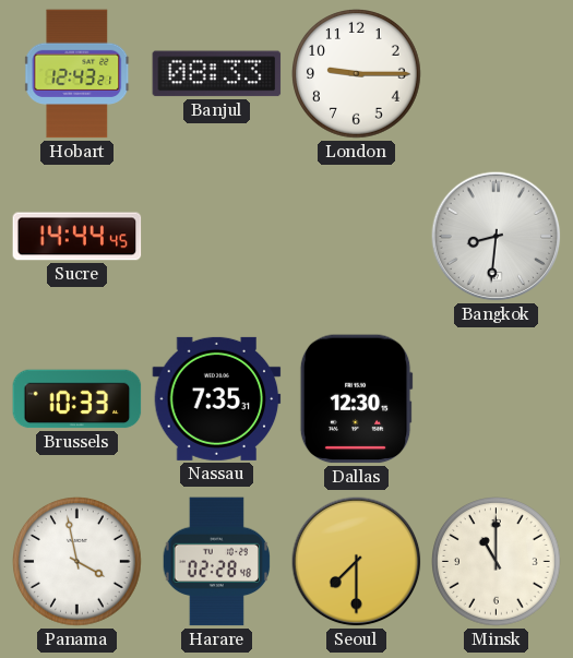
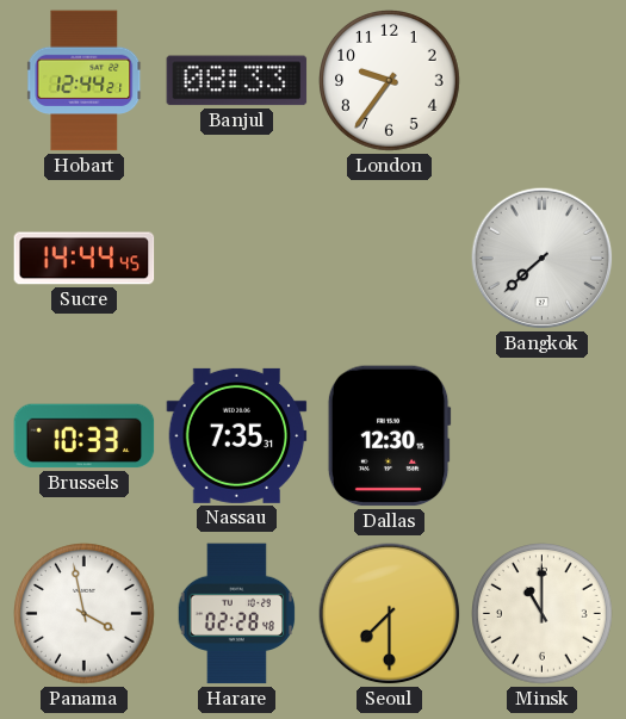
Hobart: 12:43 -> 12:44
London: 9:15 -> 9:36
Bangkok: 8:31 -> 7:38
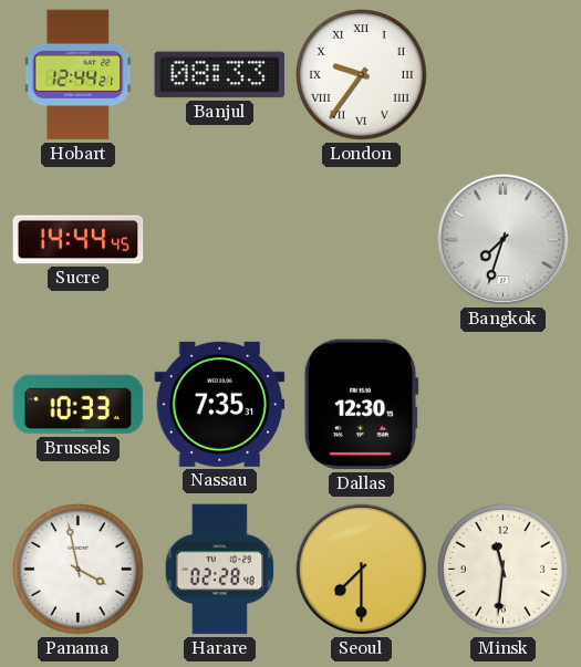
London numerals: Arabic -> Roman
Bangkok: 7:38 -> 7:33
Minsk: 11:00 -> 11:31
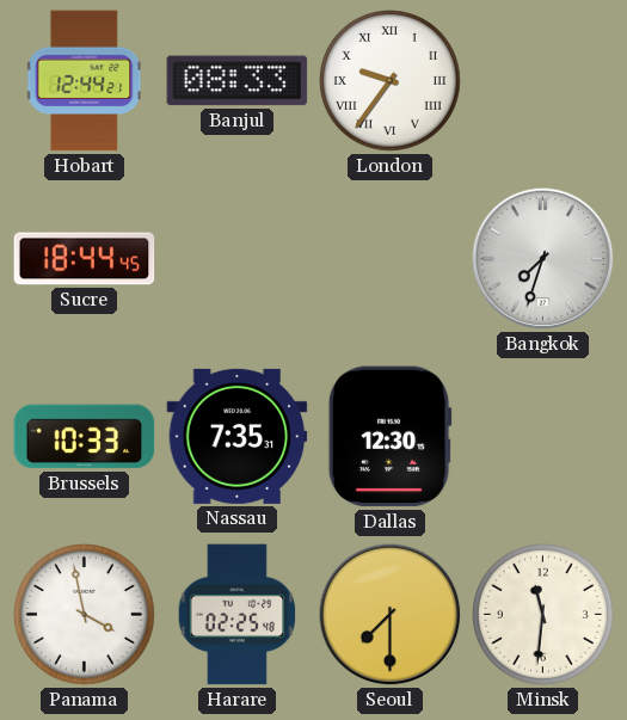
Sucre: 14:44 -> 18:44
Harare: 02:28 -> 02:25
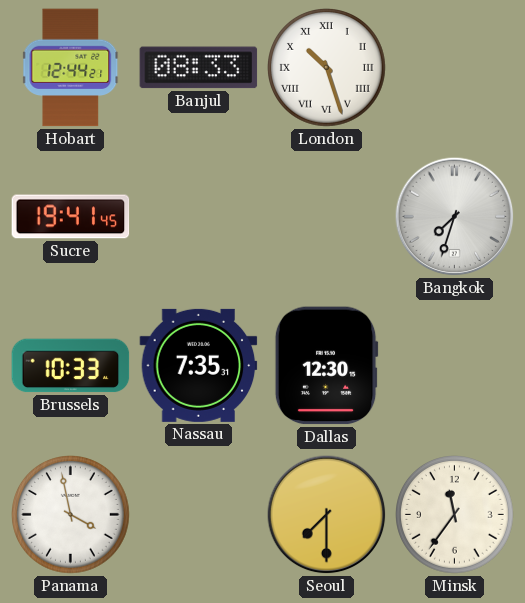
London: 9:36 -> 10:27
Sucre: 18:44 -> 19:41
Harare: 02:25 -> none
Minsk: 11:31 -> 11:36
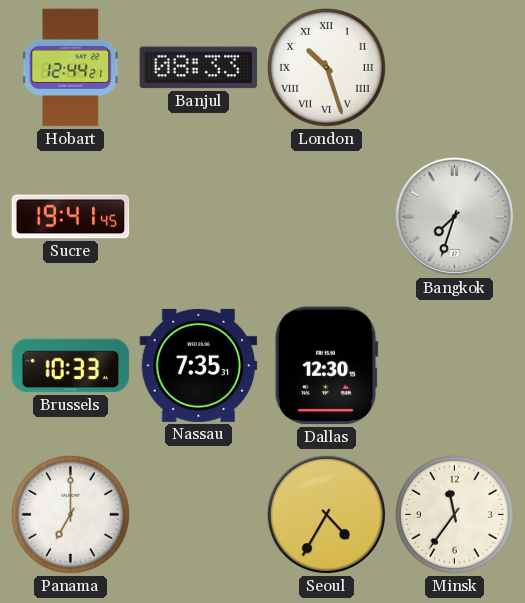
Panama: 3:58 -> 7:00
Seoul: 7:30 -> 4:35
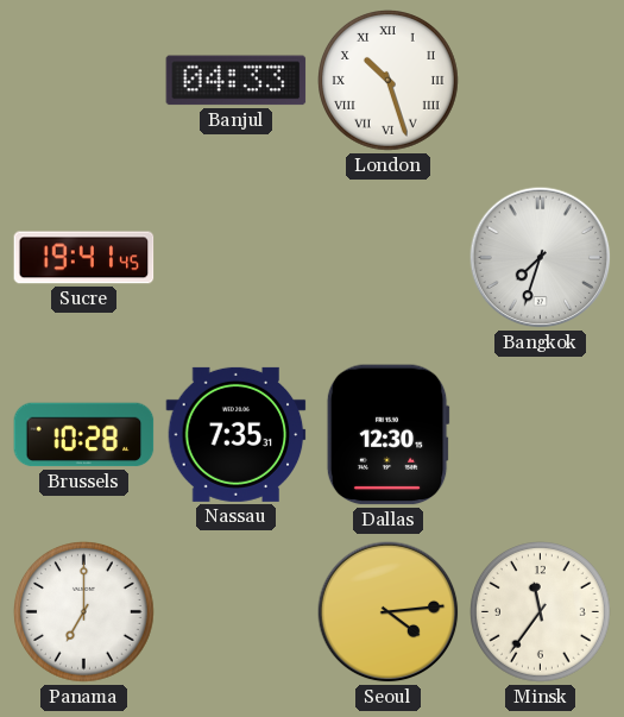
Hobart: 12:44 -> none
Banjul: 08:33 -> 04:33
Brussels: 10:33 -> 10:28
Seoul: 4:35 -> 4:14
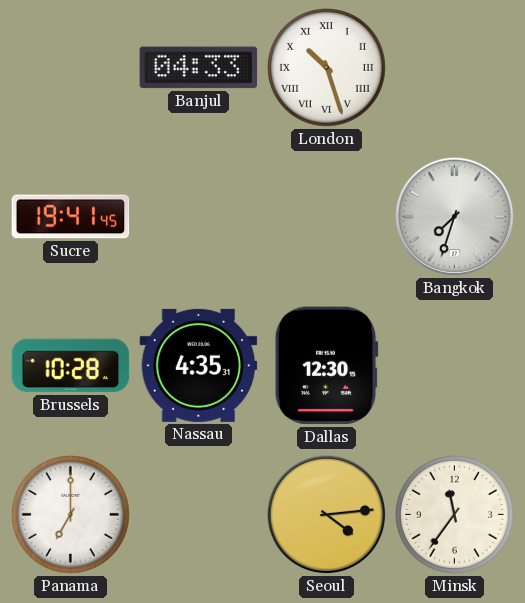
Nassau: 7:35 -> 4:35
